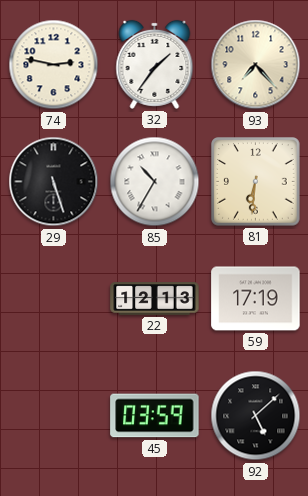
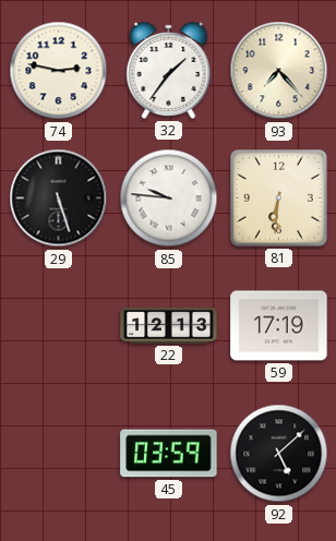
85: 10:35 -> 9:46
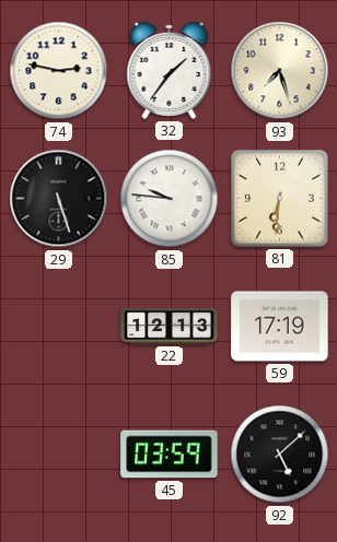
93: 7:23 -> 7:27
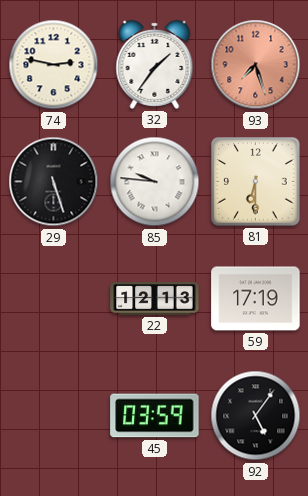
93 dial: cream -> salmon
81: 6:31 -> 6:30
92: 5:08 -> 5:06
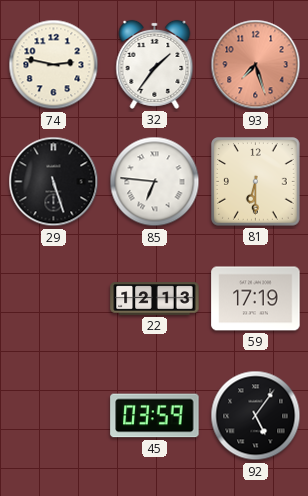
85: 9:46 -> 6:46
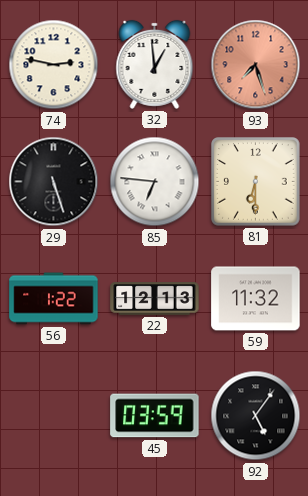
32: 1:36 -> 12:59
56: none -> 1:22
59: 17:19 -> 11:32
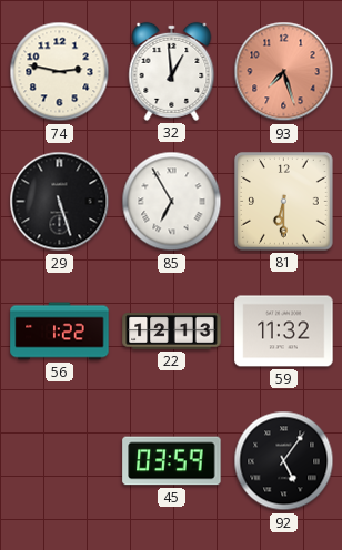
85: 6:46 -> 6:55
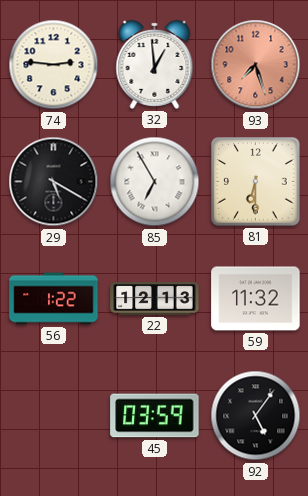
74: 2:47 -> 2:46
29: 5:27 -> 5:20
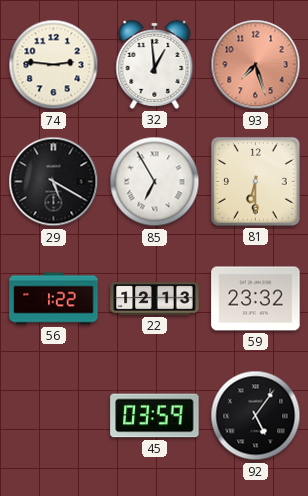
59: 11:32 -> 23:32
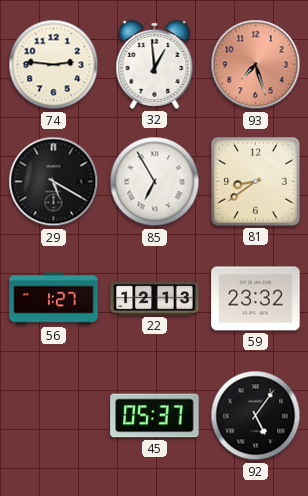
81: 6:30 -> 8:39
56: 1:22 -> 1:27
45: 03:59 -> 05:37
